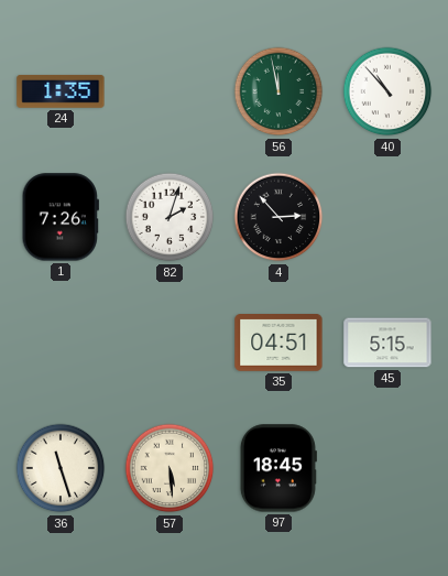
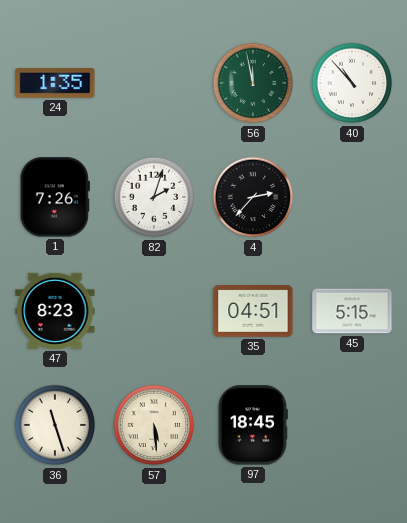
4: 2:53 -> 2:37
47: none -> 8:23
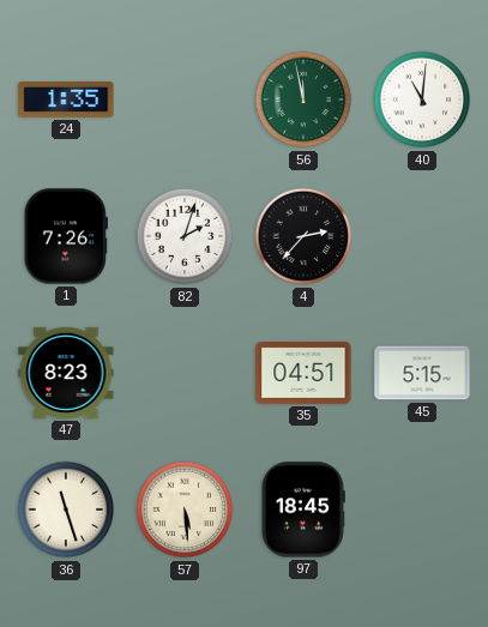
40: 10:53 -> 11:01
